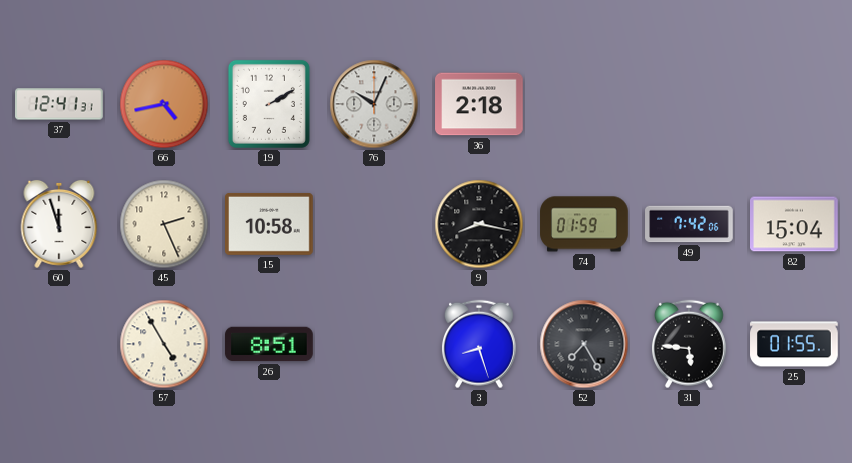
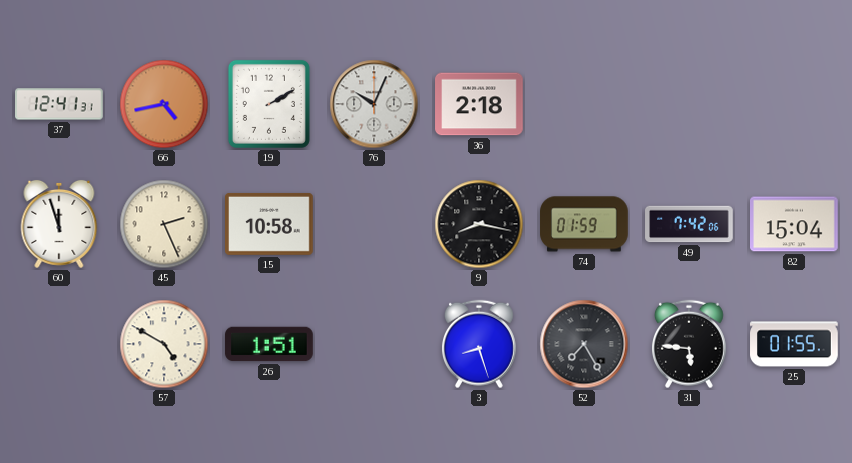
57: 4:55 -> 4:50
26: 8:51 -> 1:51
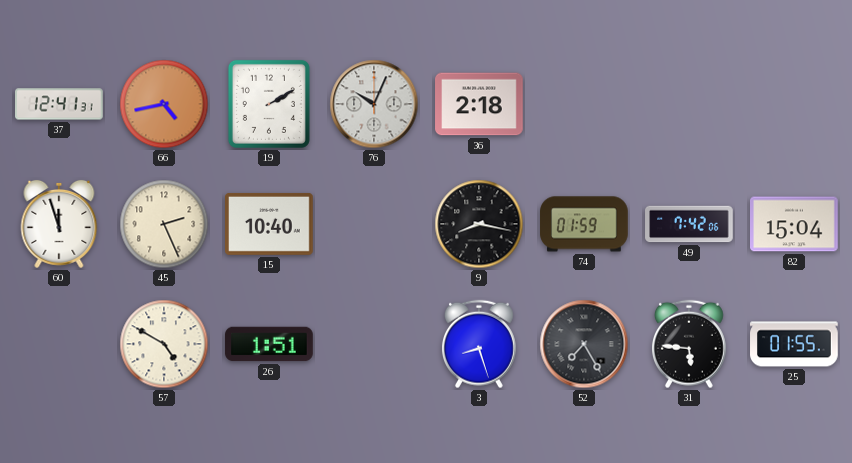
15: 10:58 -> 10:40
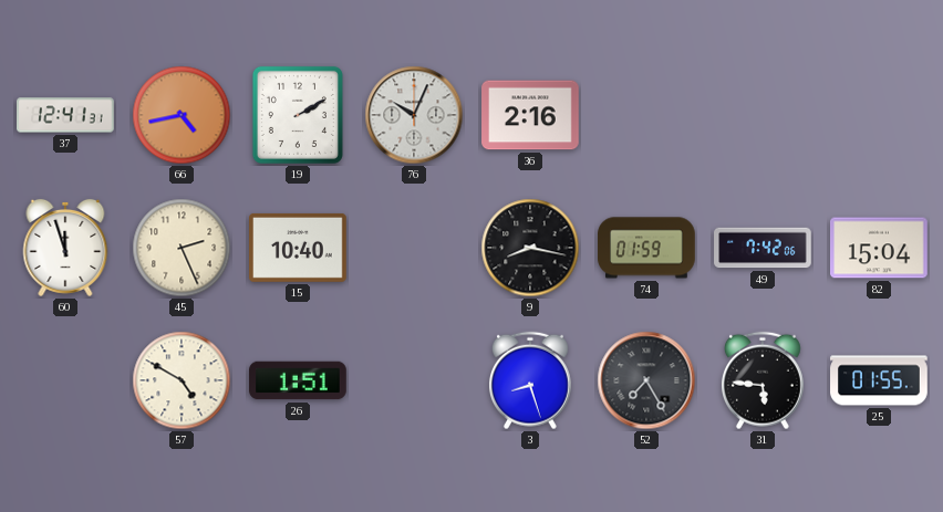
36: 2:18 -> 2:16
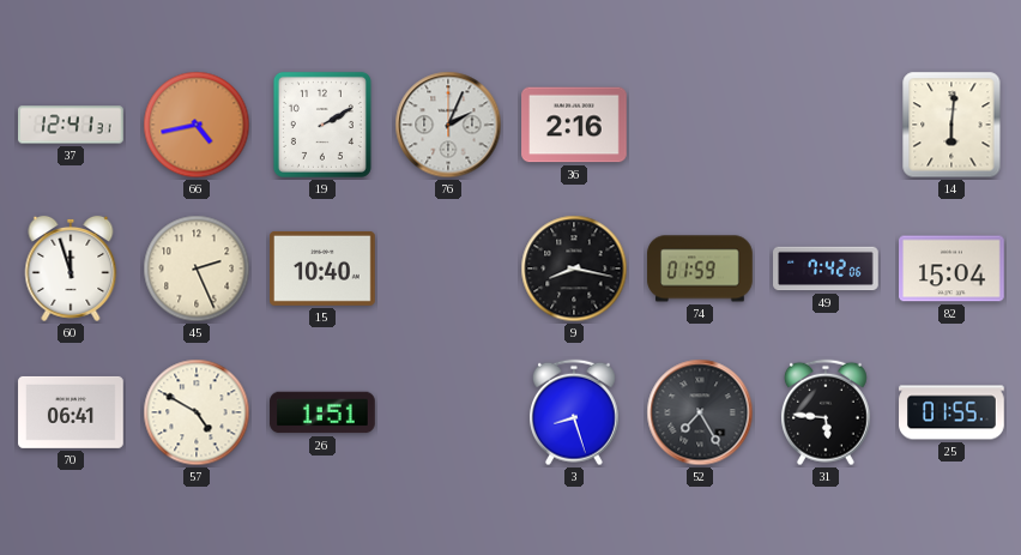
76: 10:04 -> 2:04
14: none -> 6:01
70: none -> 06:41
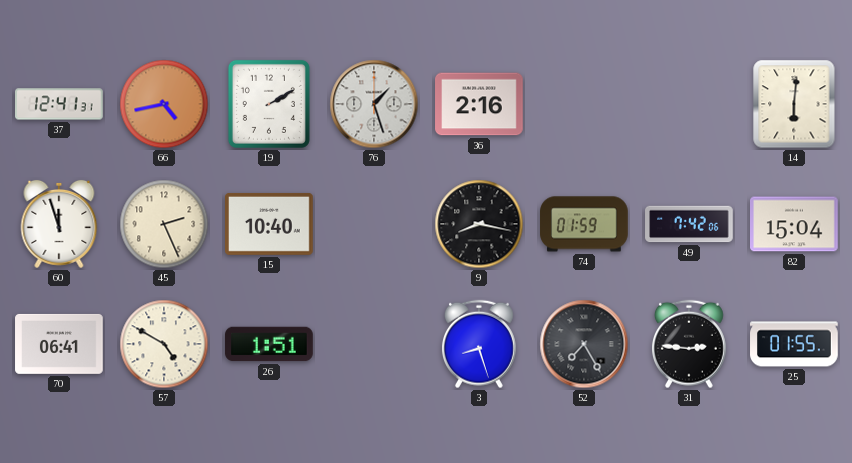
76: 2:04 -> 1:27
31: 5:46 -> 2:46
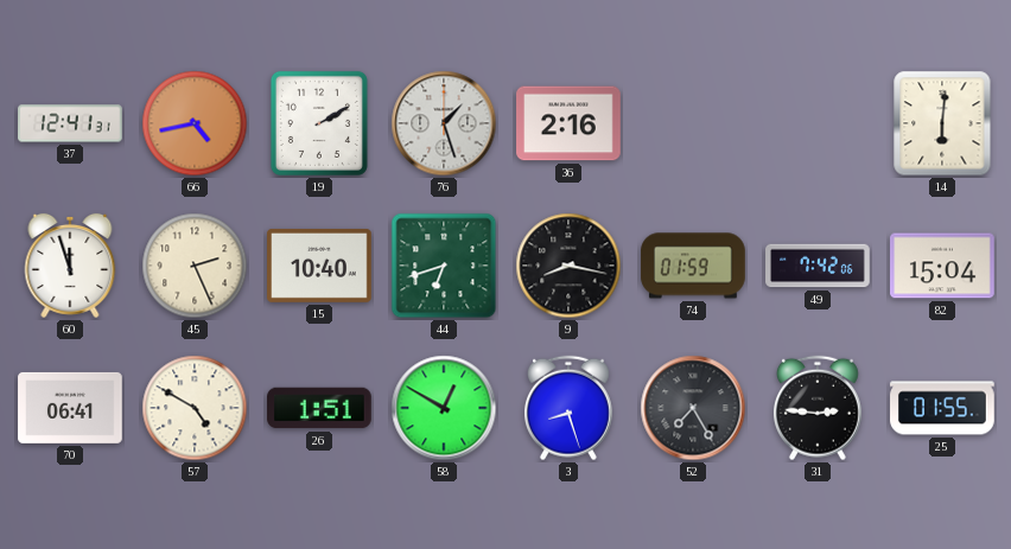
44: none -> 6:42
58: none -> 12:50
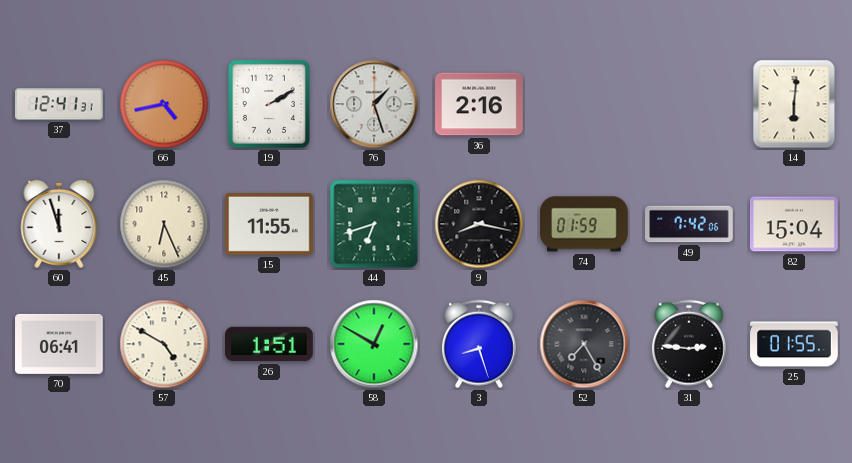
45: 2:26 -> 6:26
15: 10:40 -> 11:55
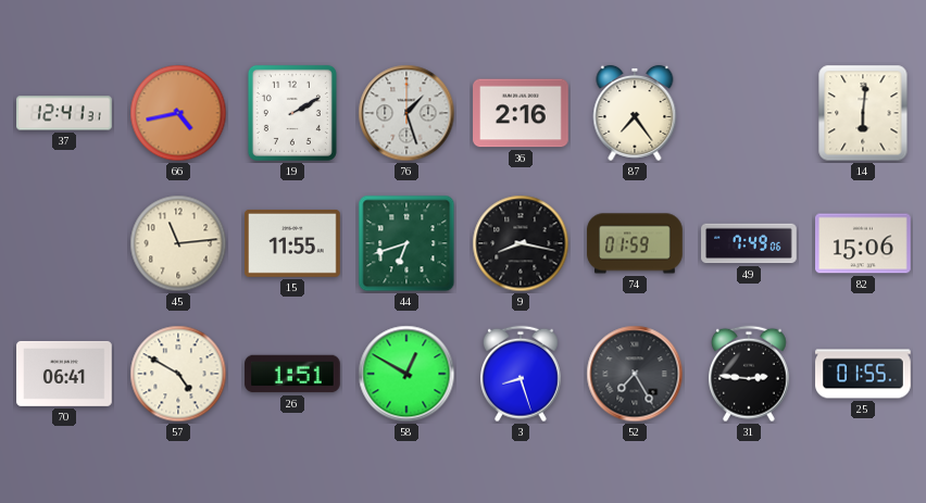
87: none -> 7:24
60: 11:57 -> none
45: 6:26 -> 11:14
49: 7:42 -> 7:49
82: 15:04 -> 15:06
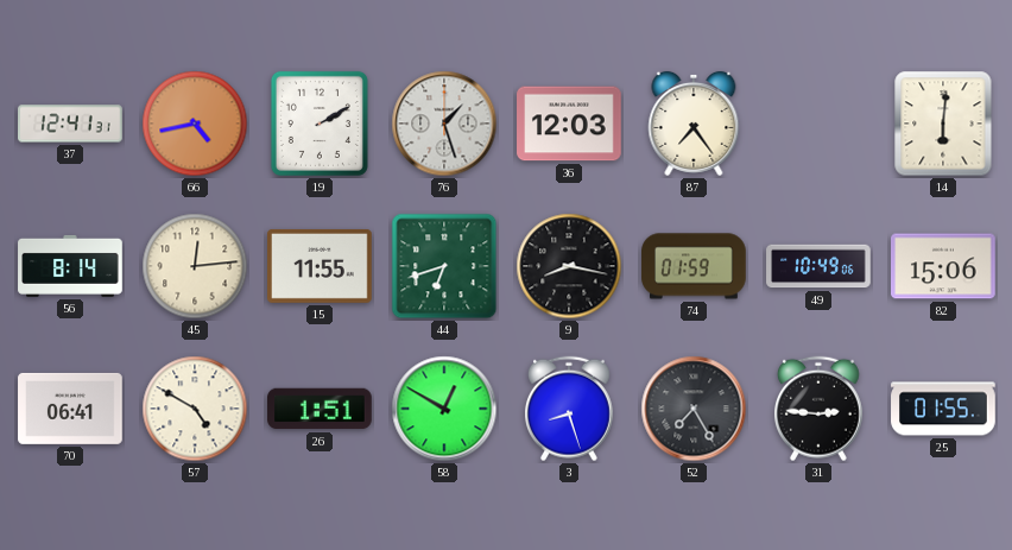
36: 2:16 -> 12:03
56: none -> 8:14
45: 11:14 -> 12:14
49: 7:49 -> 10:49
